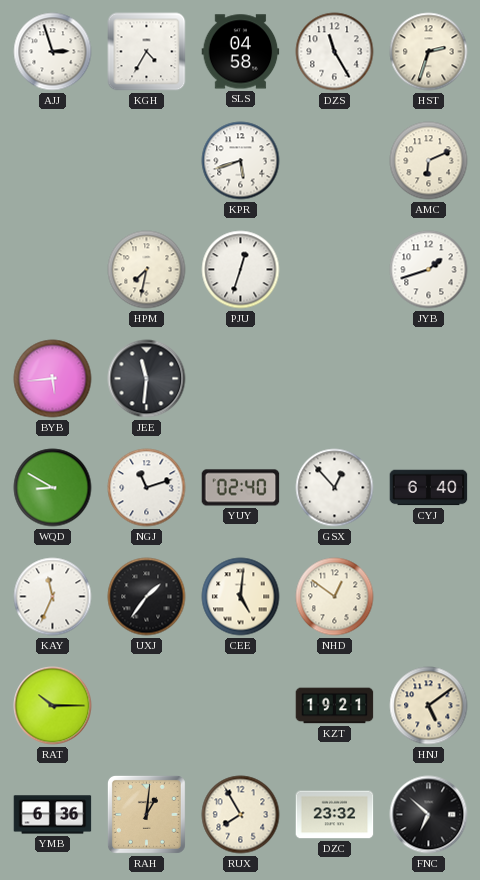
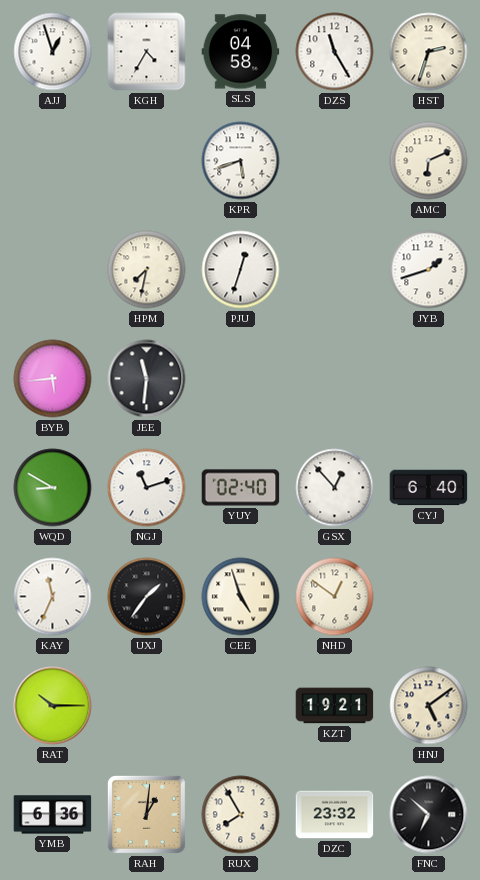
AJJ: 2:57 -> 12:57
CEE: 5:01 -> 4:57
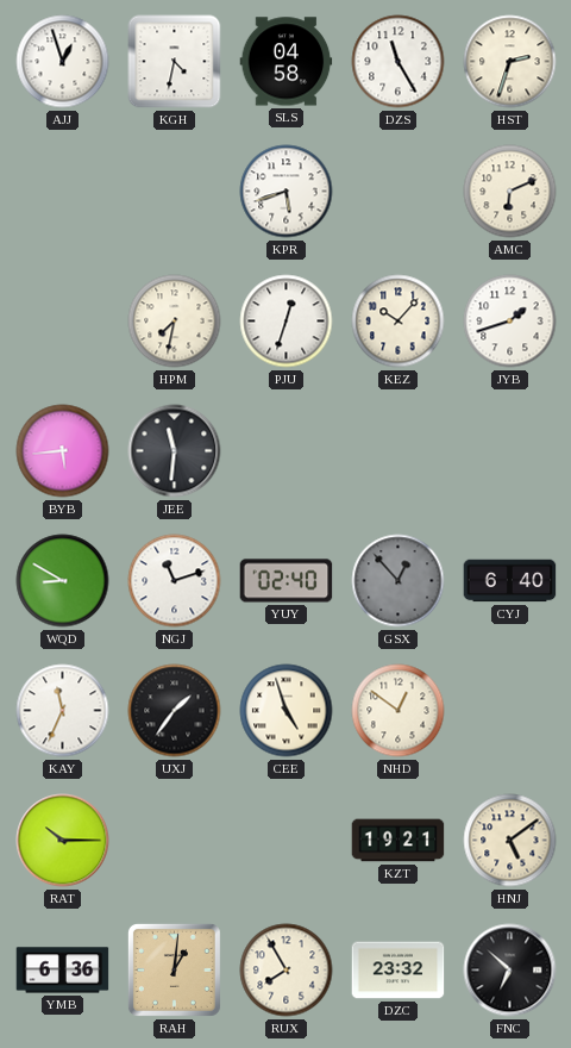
KGH: 4:35 -> 4:32
KEZ: none -> 10:07
GSX dial: white -> grey
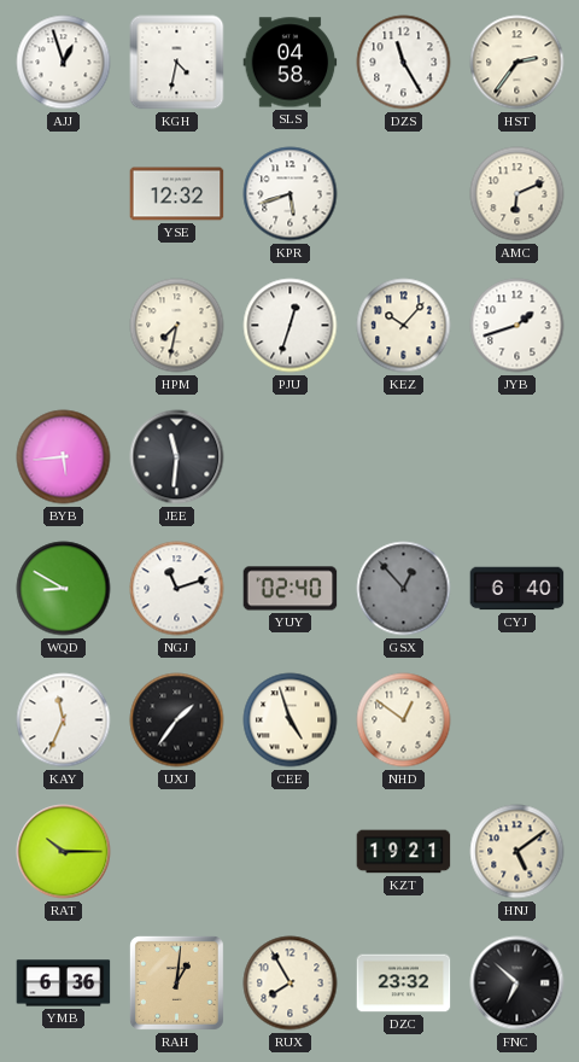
HST: 2:33 -> 2:36
YSE: none -> 12:32
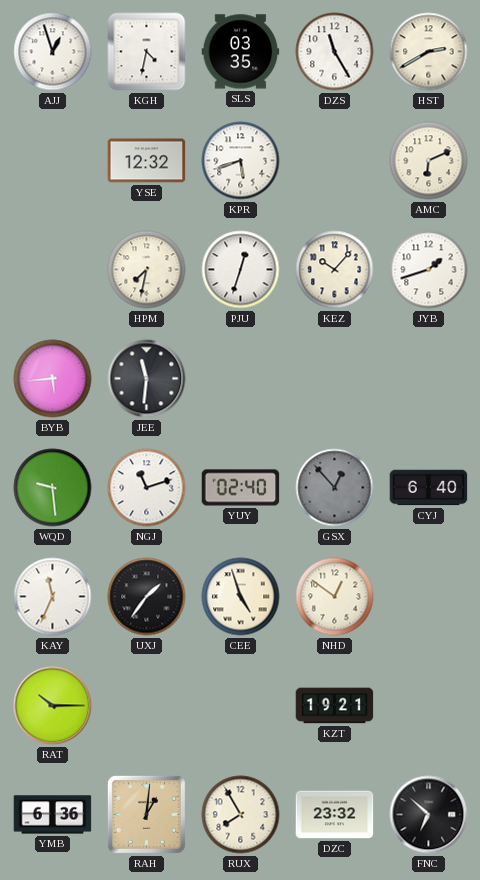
SLS: 04:58 -> 03:35
HST: 2:36 -> 2:40
WQD: 8:50 -> 9:29
HNJ: 5:09 -> none
